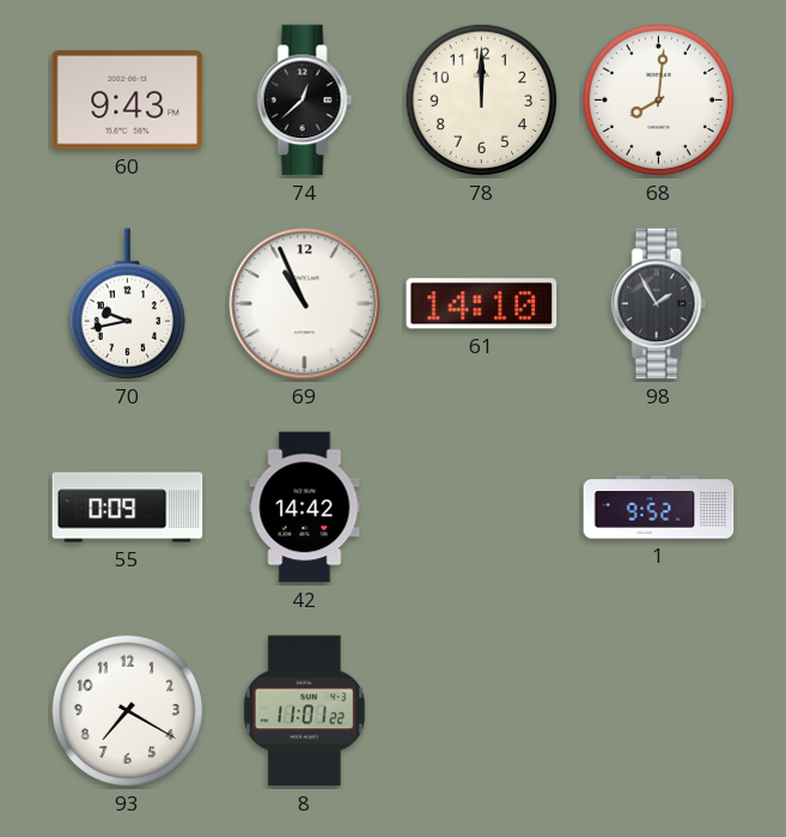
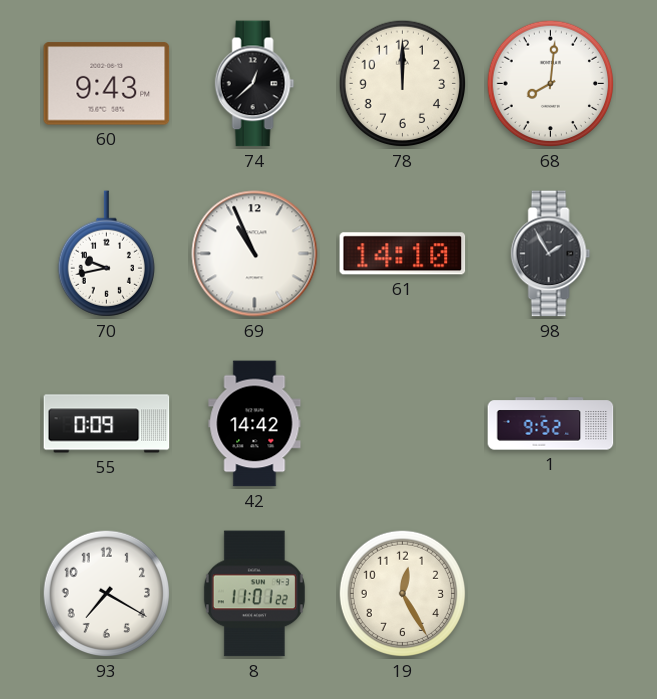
19: none -> 12:25
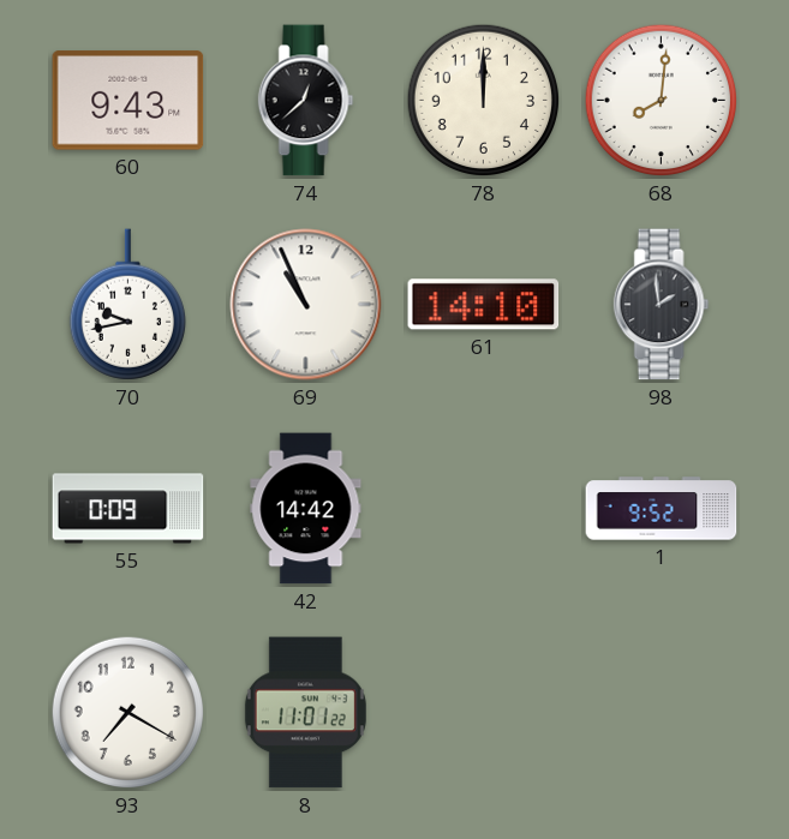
98: 1:55 -> 1:59
19: 12:25 -> none
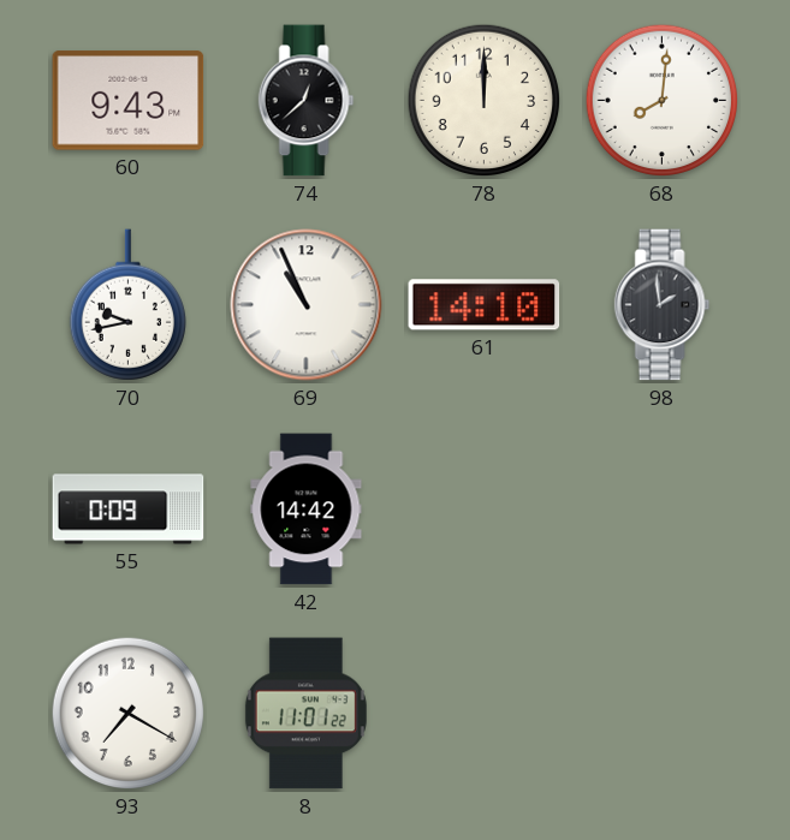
1: 9:52 -> none
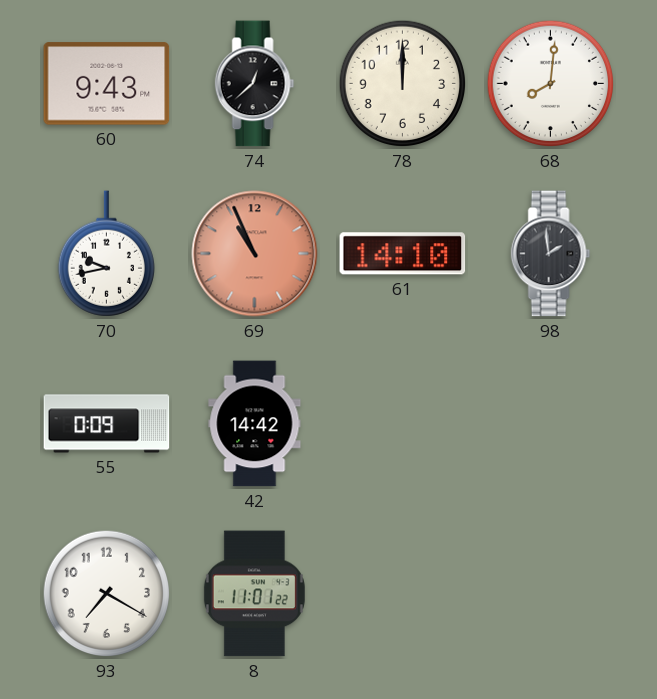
69 dial: white -> salmon
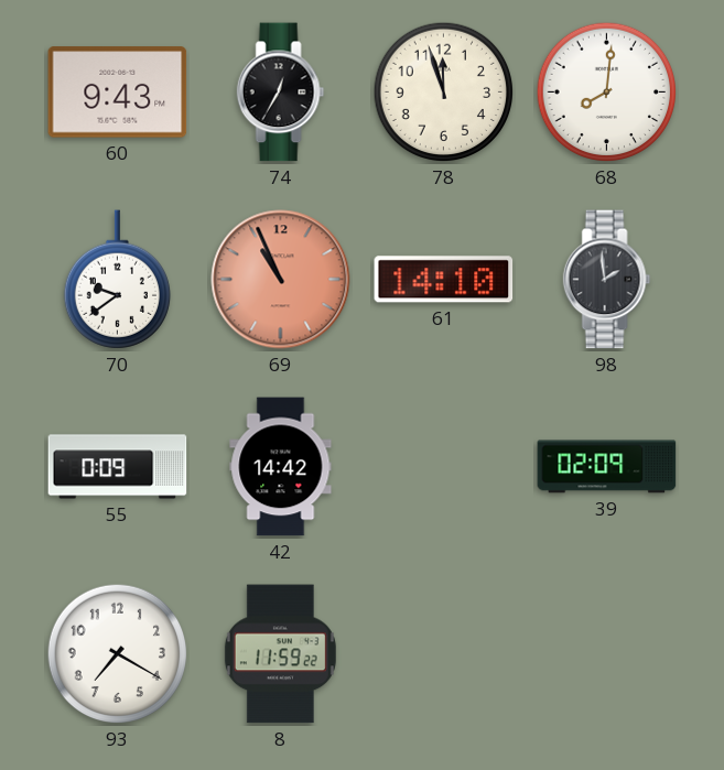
74: 12:38 -> 12:35
78: 12:00 -> 11:57
70: 9:43 -> 9:39
39: none -> 02:09
8: 11:01 -> 11:59
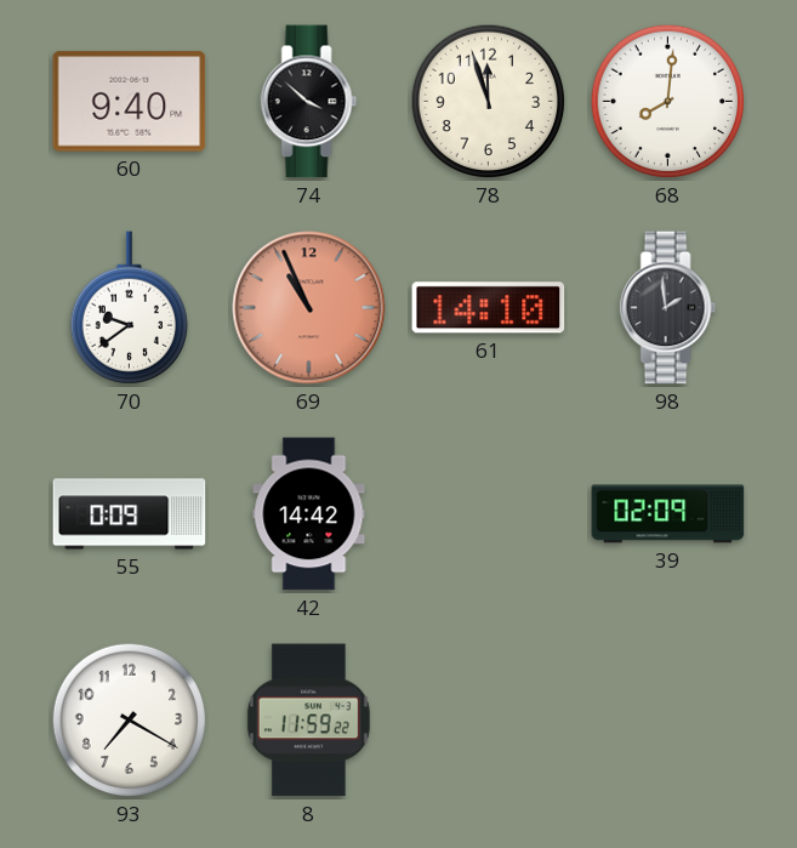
60: 9:43 -> 9:40
74: 12:35 -> 3:52
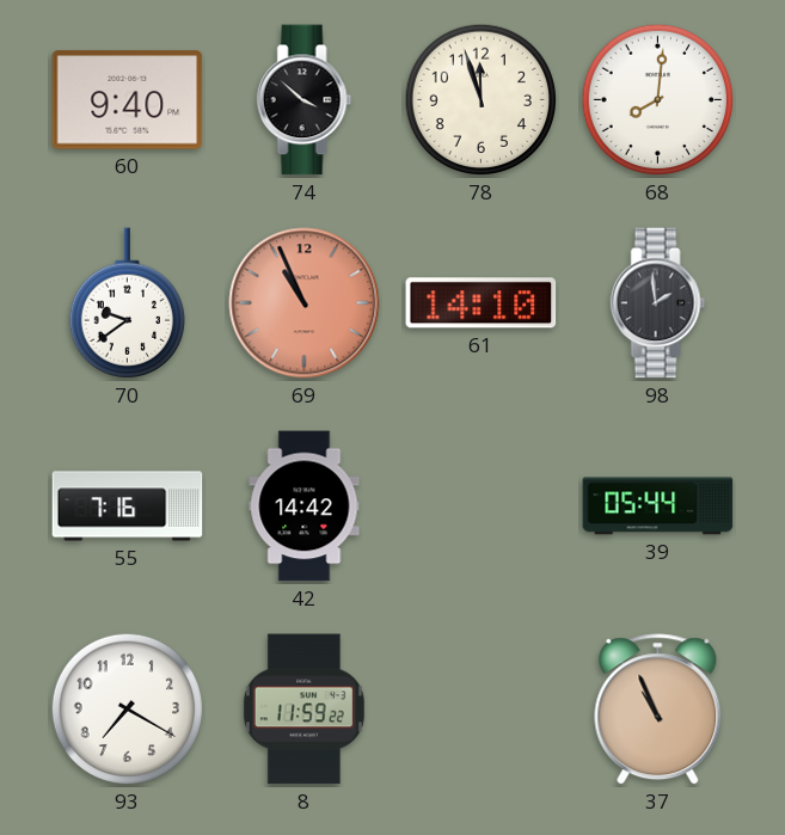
55: 0:09 -> 7:16
39: 02:09 -> 05:44
37: none -> 10:56
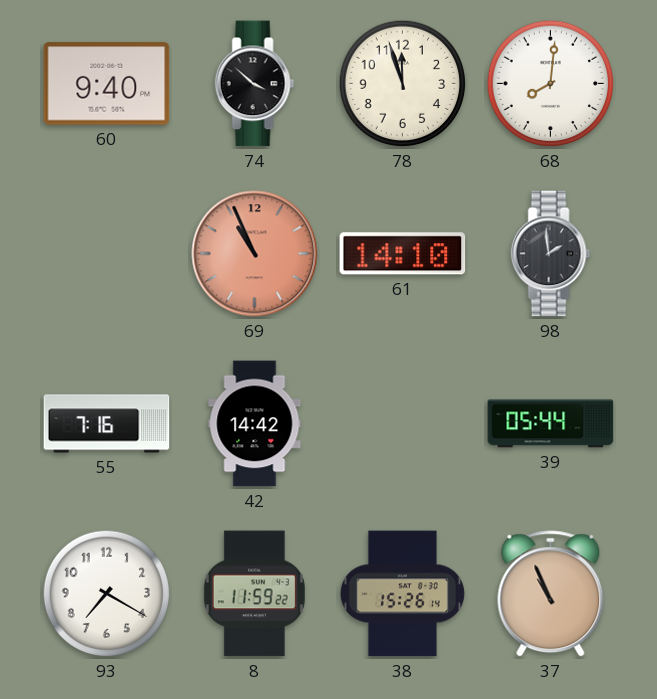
70: 9:39 -> none
38: none -> 15:26
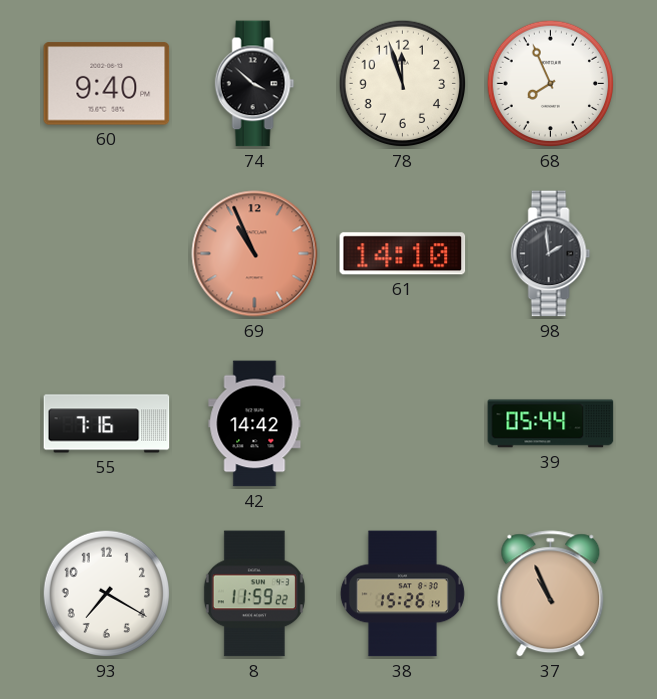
68: 8:01 -> 7:56
